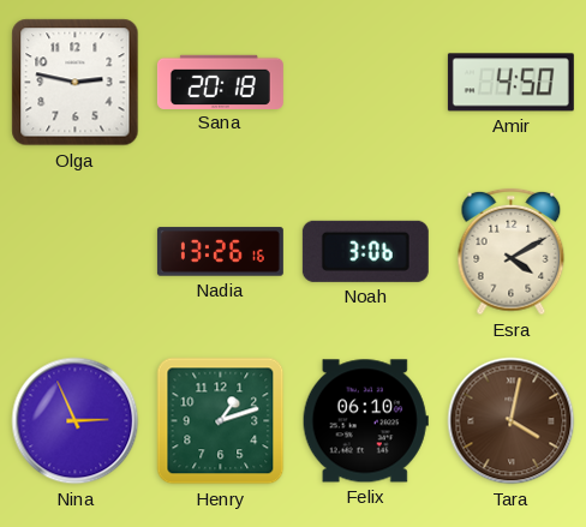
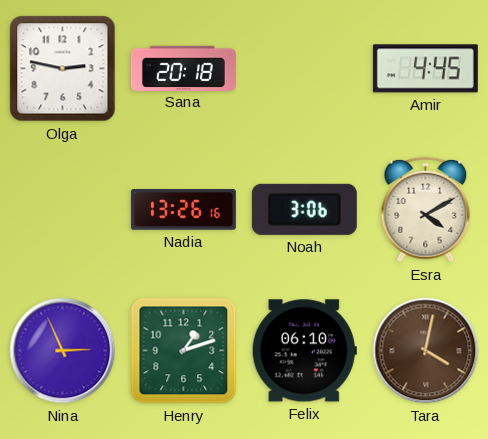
Amir: 4:50 -> 4:45
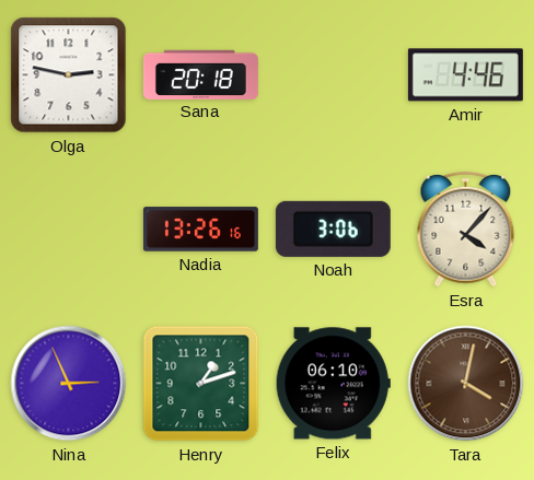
Amir: 4:45 -> 4:46
Esra: 4:10 -> 4:07
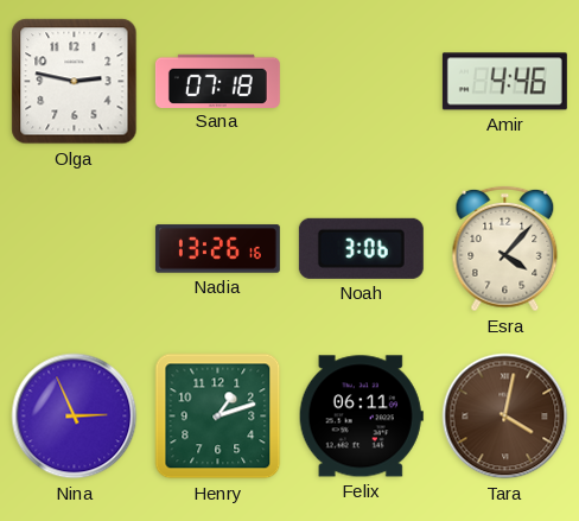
Sana: 20:18 -> 07:18
Felix: 06:10 -> 06:11
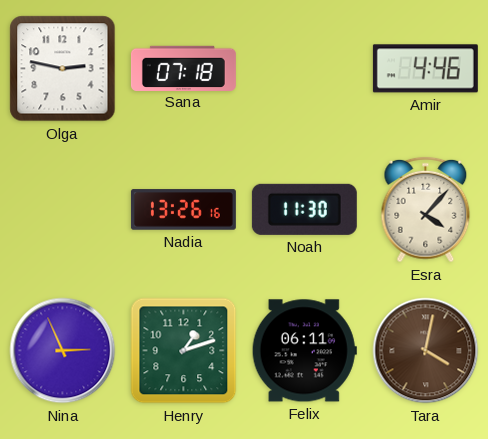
Noah: 3:06 -> 11:30
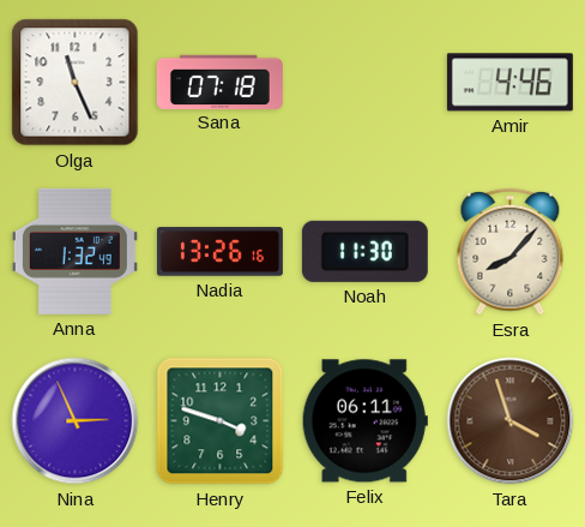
Olga: 2:47 -> 11:26
Anna: none -> 1:32
Esra: 4:07 -> 8:07
Henry: 1:12 -> 3:48
Tara: 4:02 -> 3:57
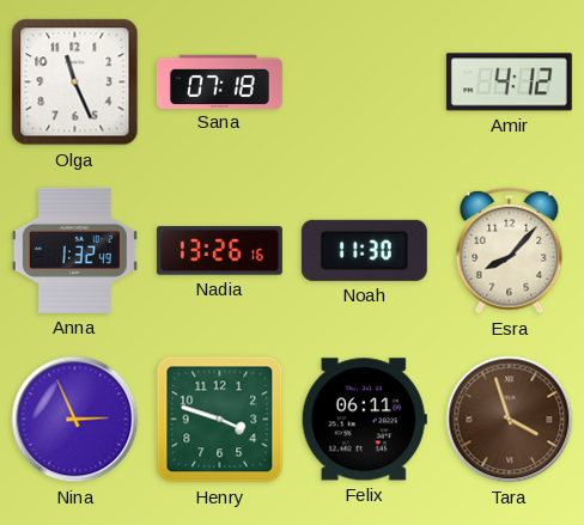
Amir: 4:46 -> 4:12
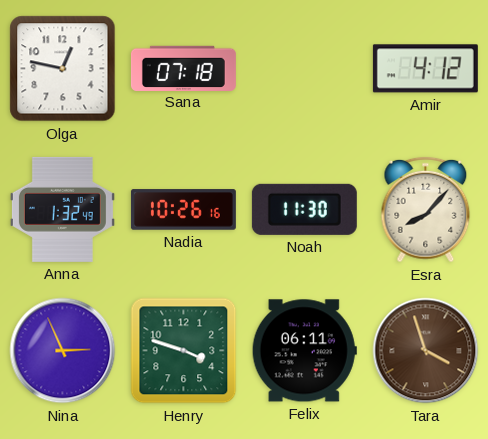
Olga: 11:26 -> 12:47
Nadia: 13:26 -> 10:26
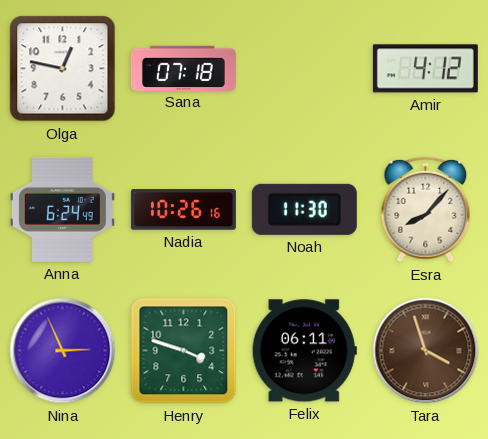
Anna: 1:32 -> 6:24
